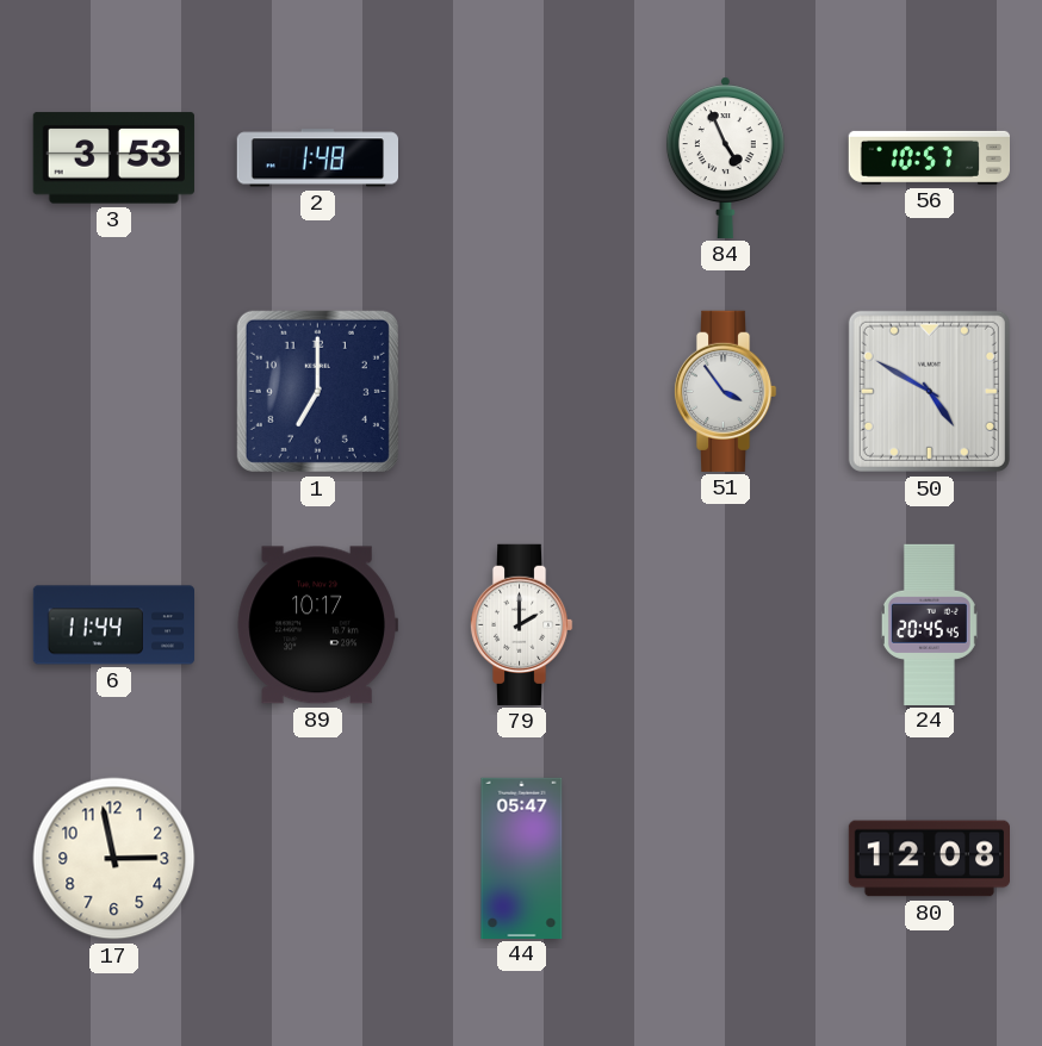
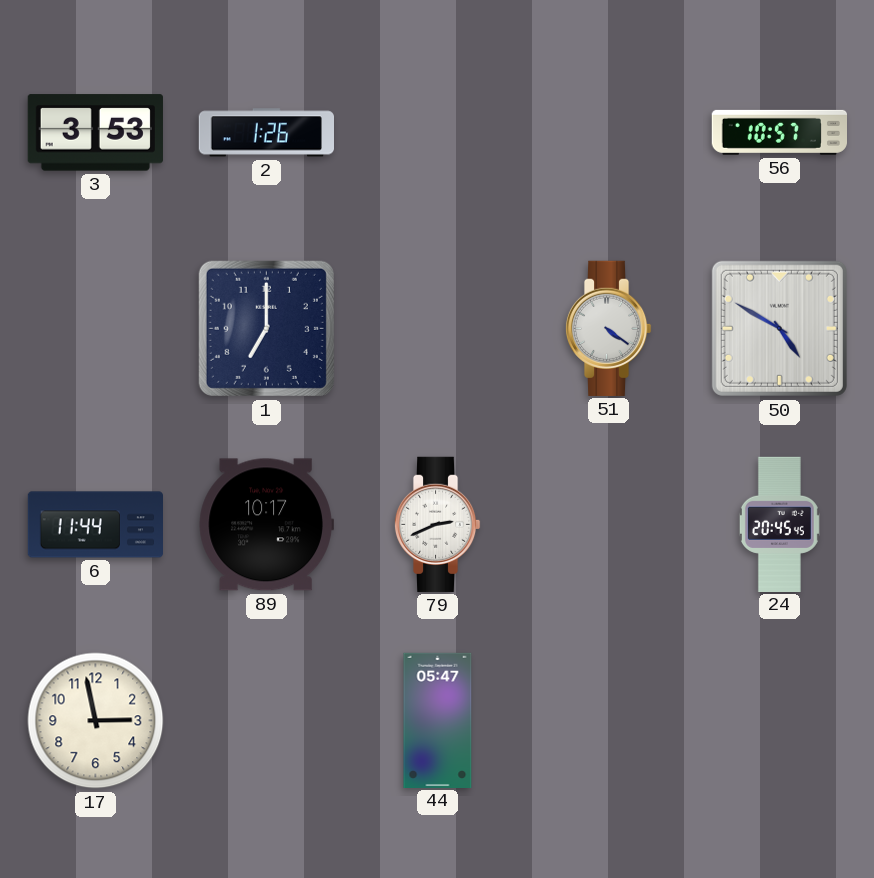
2: 1:48 -> 1:26
84: 4:56 -> none
51: 3:54 -> 4:21
79: 2:00 -> 2:41
80: 12:08 -> none
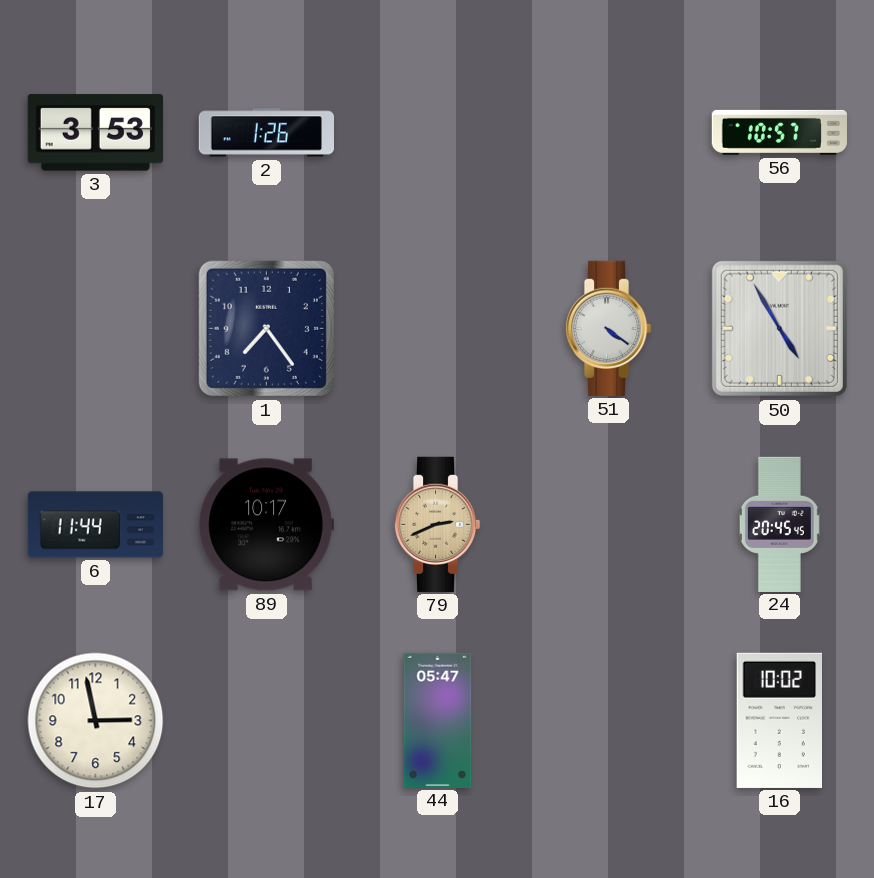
1: 7:00 -> 7:24
50: 4:50 -> 4:55
79 dial: white -> champagne
16: none -> 10:02
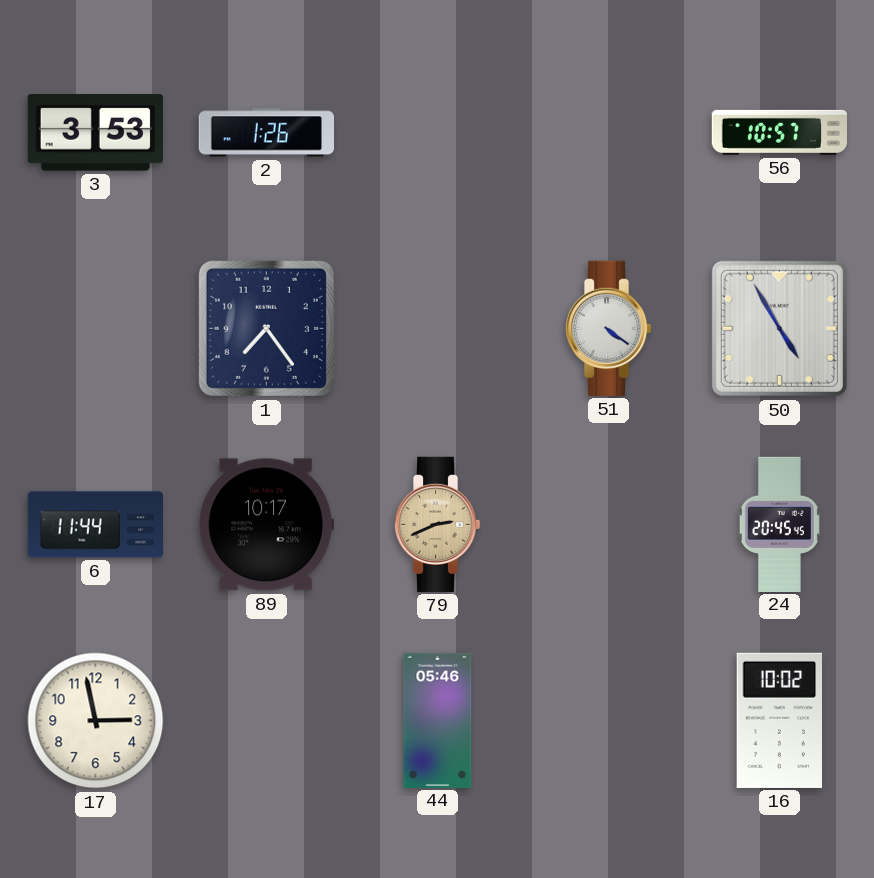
44: 05:47 -> 05:46
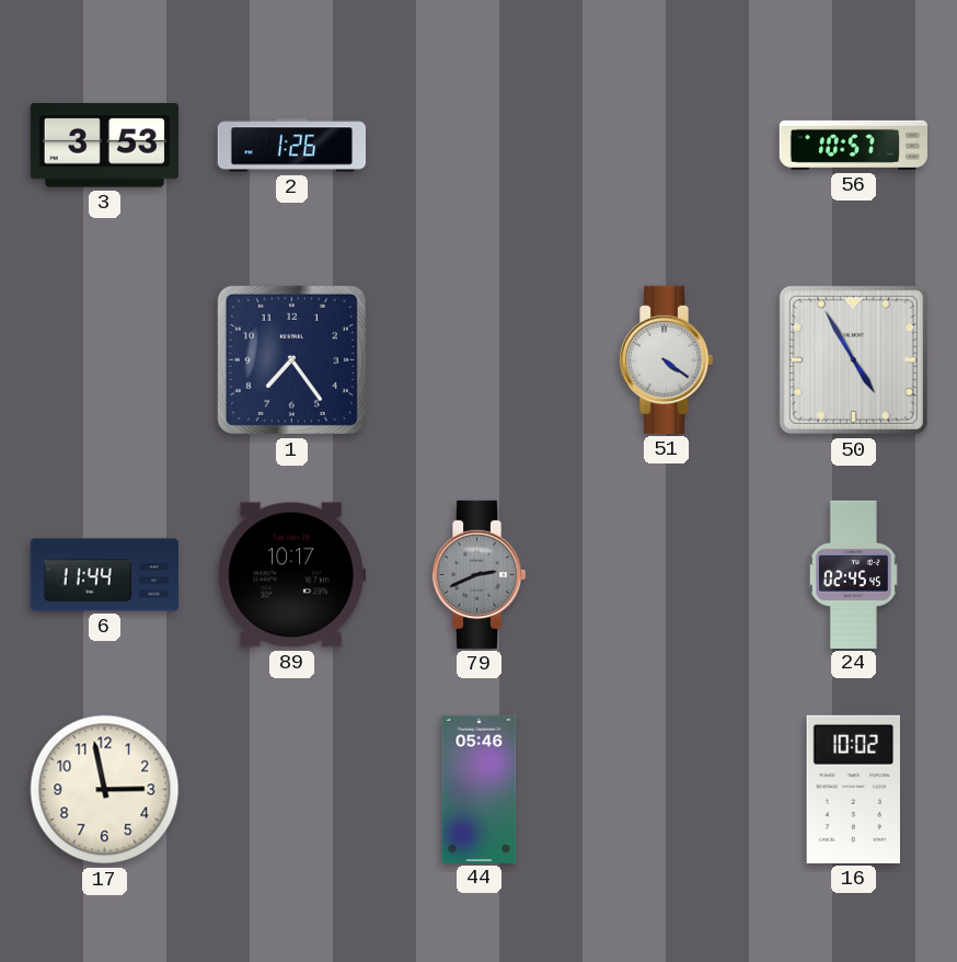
79 dial: champagne -> grey
24: 20:45 -> 02:45
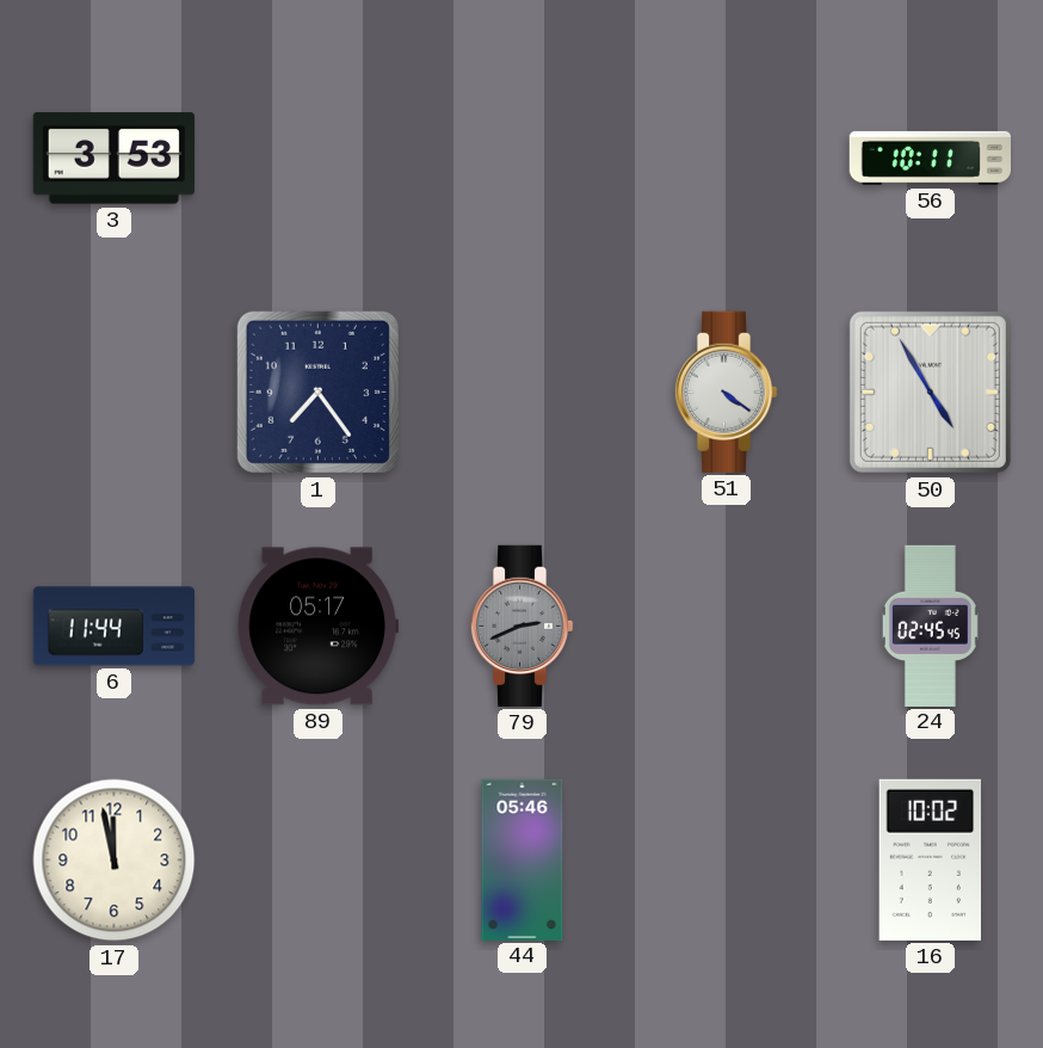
2: 1:26 -> none
56: 10:57 -> 10:11
89: 10:17 -> 05:17
17: 2:58 -> 11:58
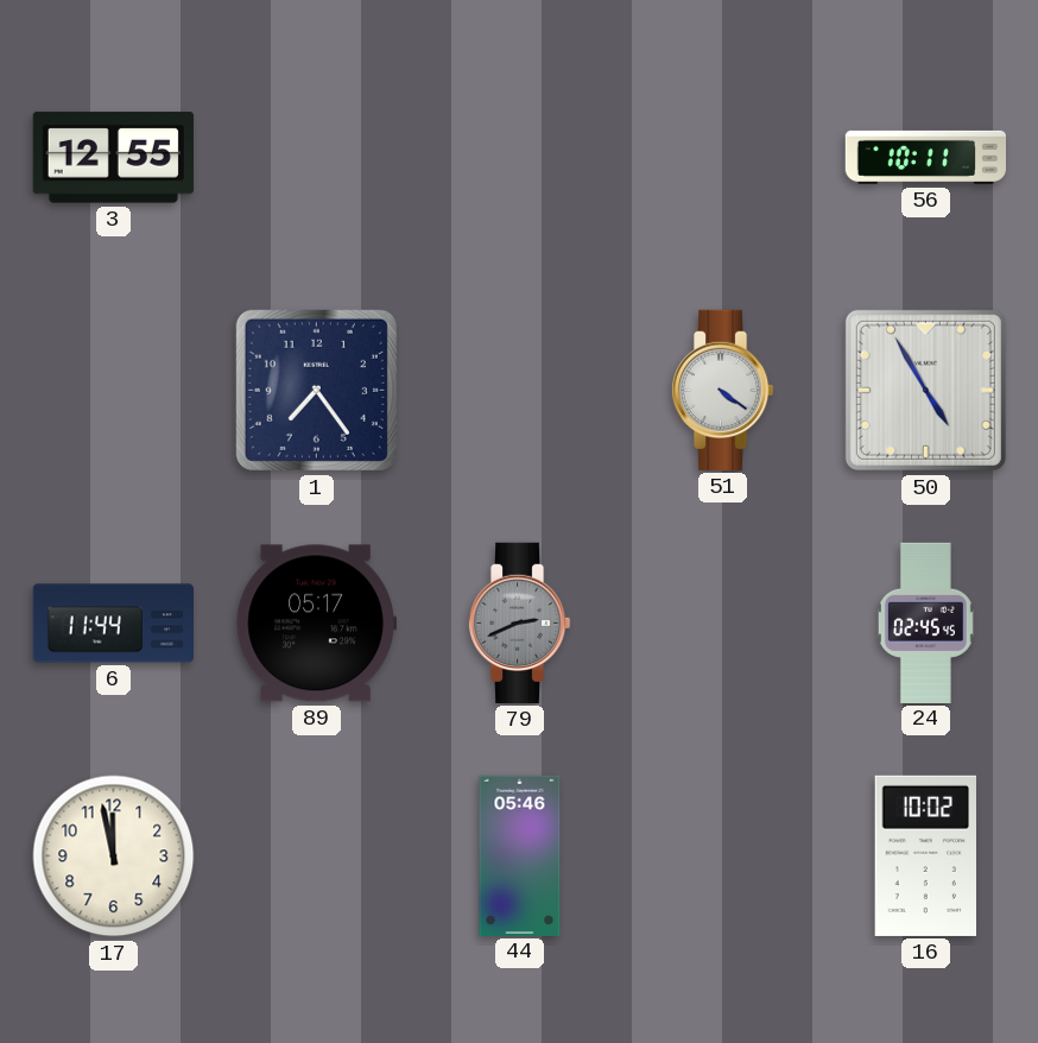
3: 3:53 -> 12:55
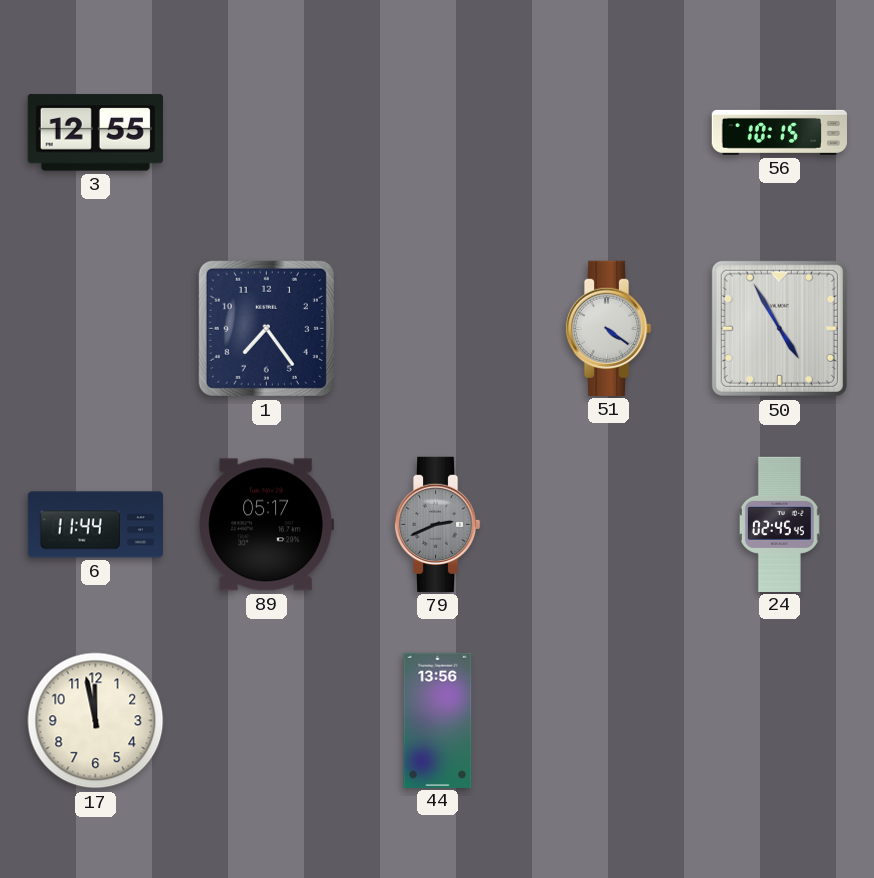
56: 10:11 -> 10:15
44: 05:46 -> 13:56
16: 10:02 -> none
